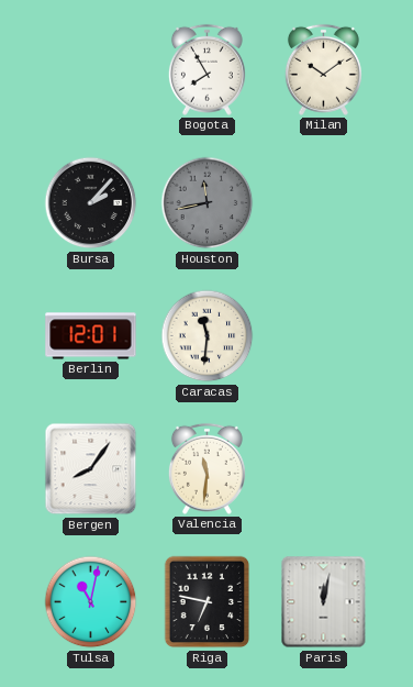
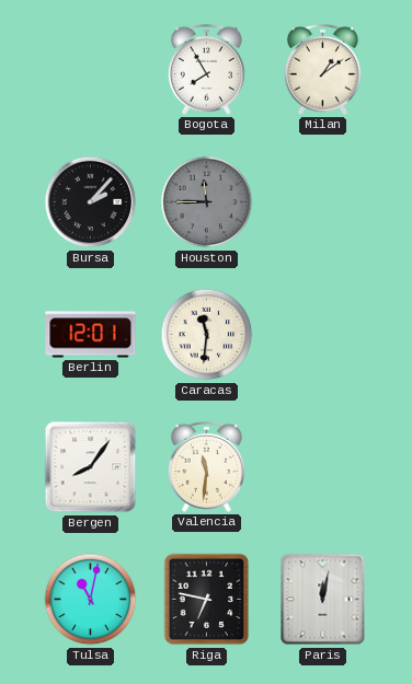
Milan: 10:09 -> 1:09
Houston: 11:43 -> 11:45
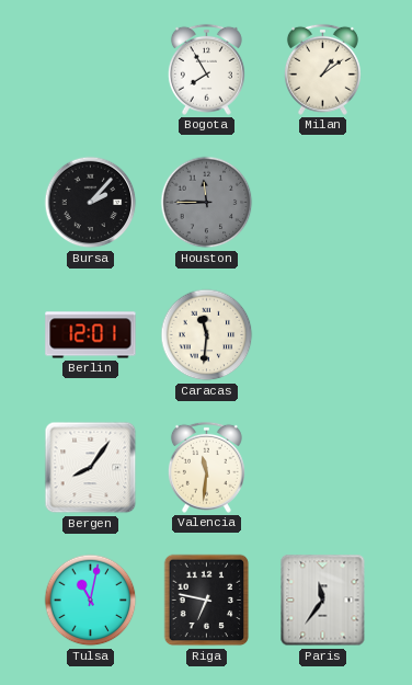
Paris: 12:02 -> 11:36
